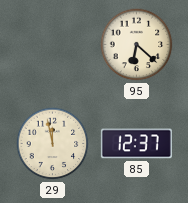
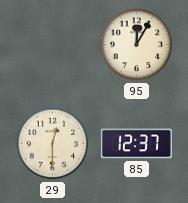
95: 6:22 -> 12:05
29: 11:58 -> 12:30
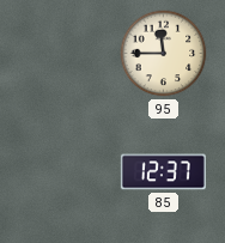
95: 12:05 -> 11:45
29: 12:30 -> none
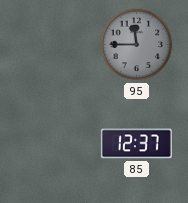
95 dial: cream -> grey
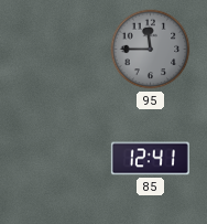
85: 12:37 -> 12:41
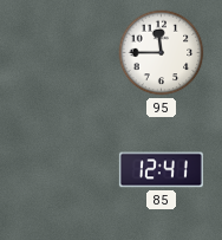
95 dial: grey -> white
